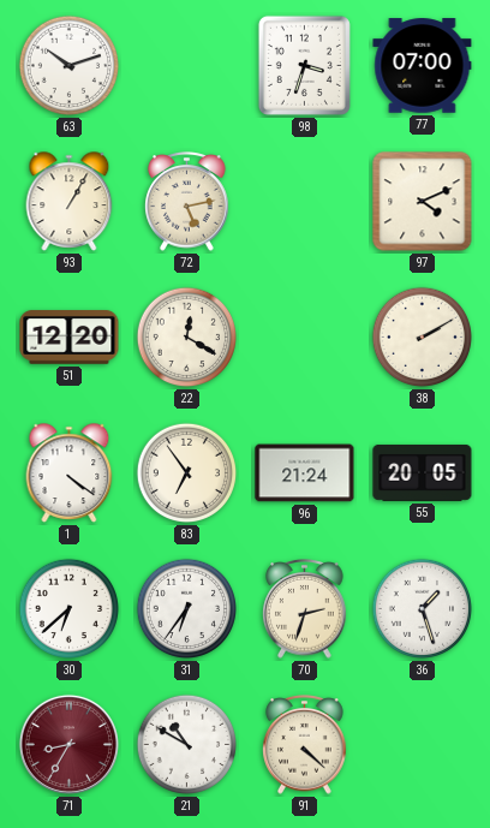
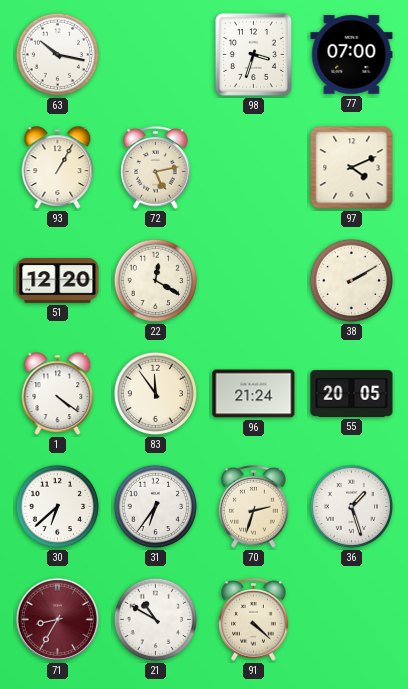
63: 10:12 -> 10:17
83: 6:54 -> 11:54
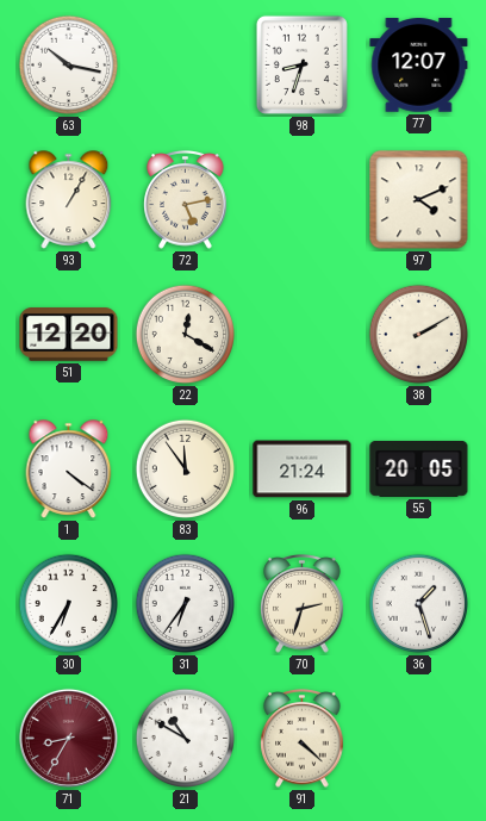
98: 3:33 -> 8:33
77: 07:00 -> 12:07
30: 6:38 -> 6:35
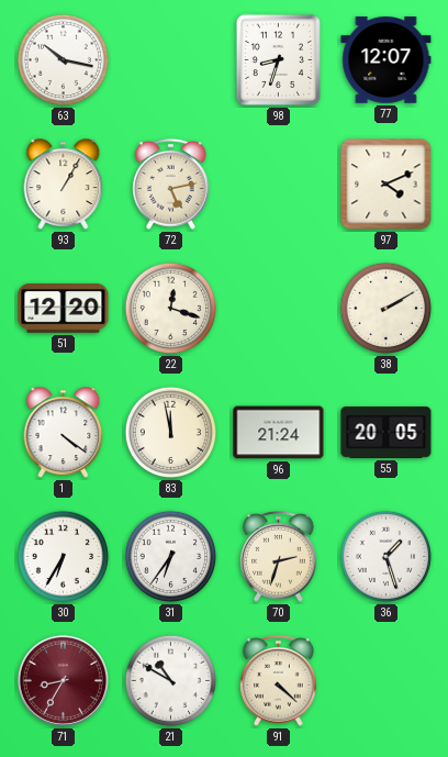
22: 12:20 -> 12:18
83: 11:54 -> 11:58
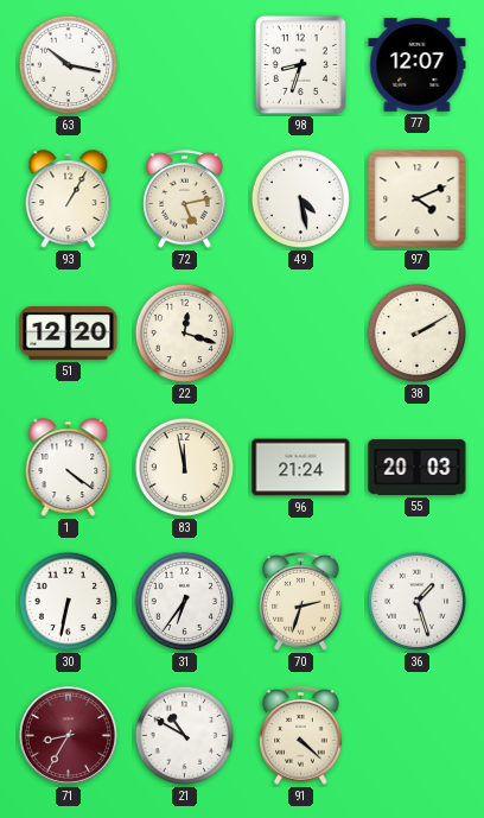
49: none -> 4:28
55: 20:05 -> 20:03
30: 6:35 -> 6:32
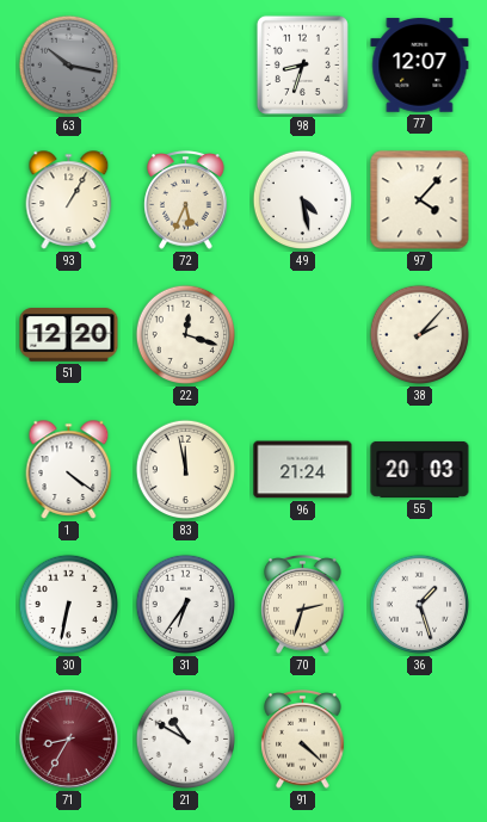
63 dial: white -> grey
72: 5:13 -> 5:34
97: 4:11 -> 4:07
38: 2:10 -> 2:07
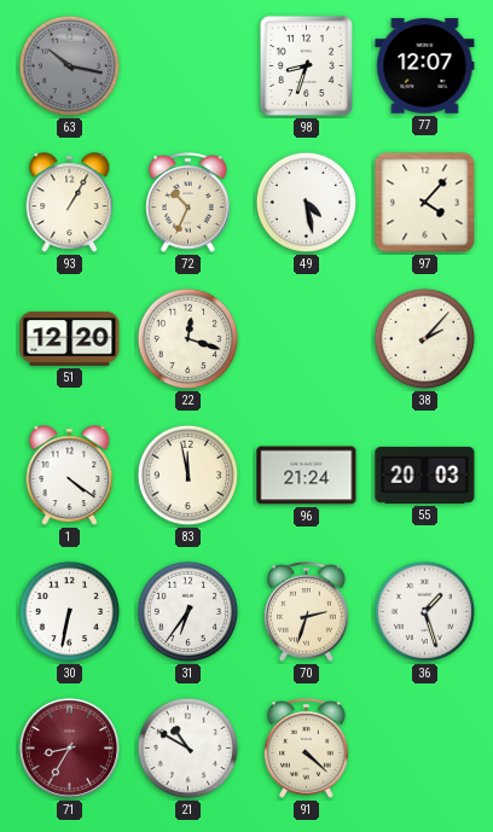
72: 5:34 -> 10:34
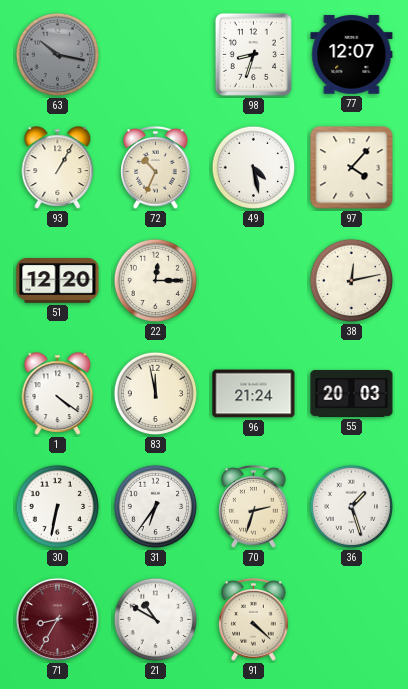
22: 12:18 -> 12:15
38: 2:07 -> 12:13
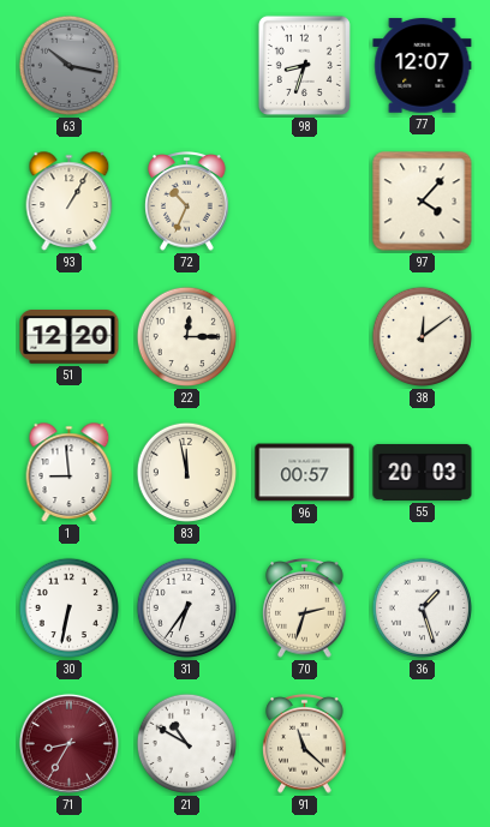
49: 4:28 -> none
38: 12:13 -> 12:09
1: 4:21 -> 8:59
96: 21:24 -> 00:57
91: 4:22 -> 11:22
